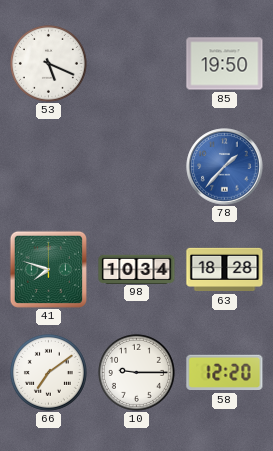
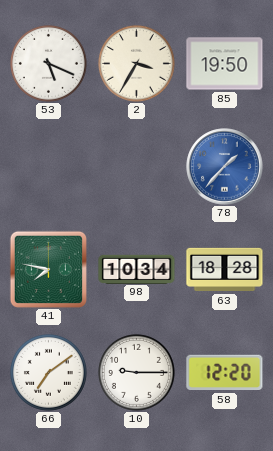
2: none -> 3:35
41: 7:48 -> 7:47
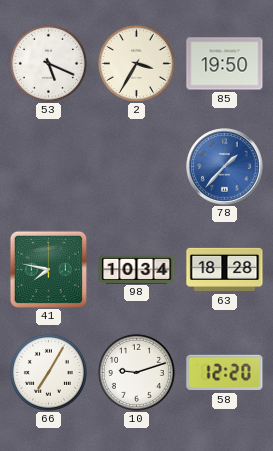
66: 7:09 -> 7:05
10: 9:15 -> 9:12
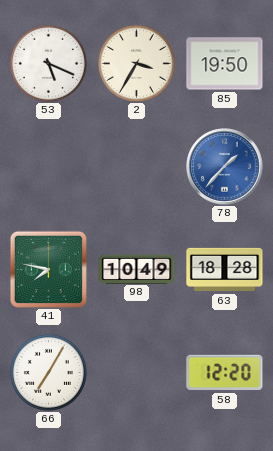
98: 10:34 -> 10:49
10: 9:12 -> none
